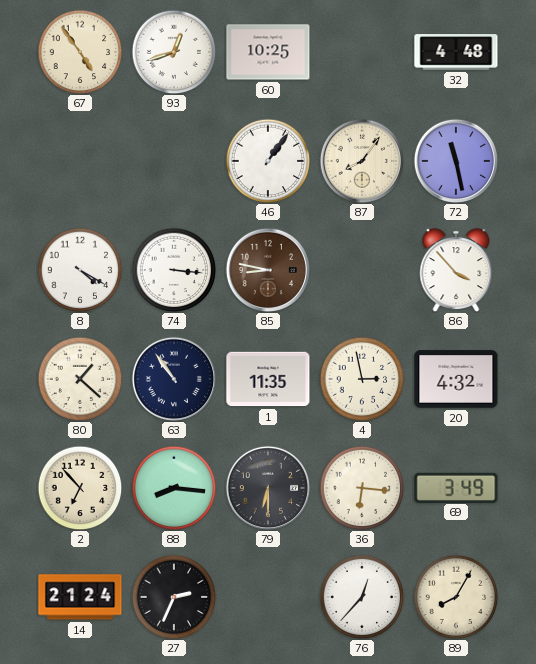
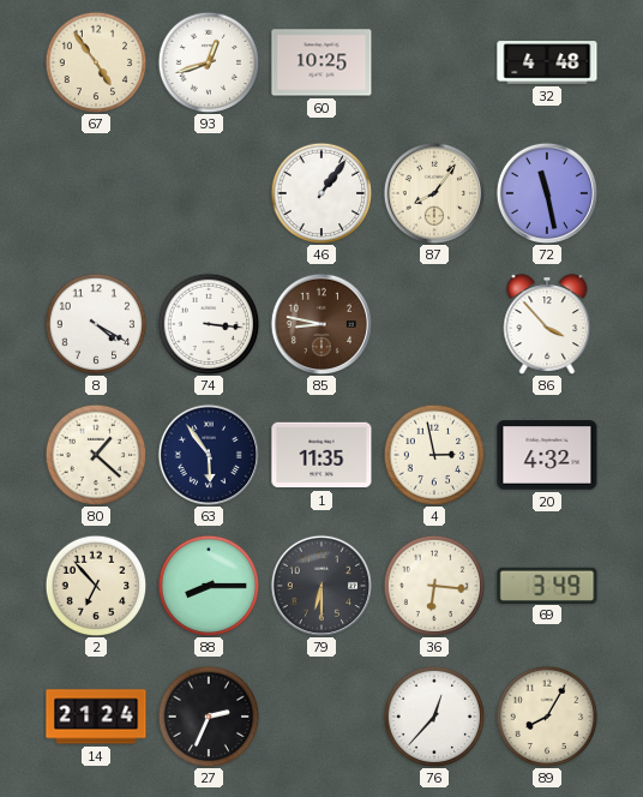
63: 10:54 -> 5:54
88: 8:16 -> 8:15
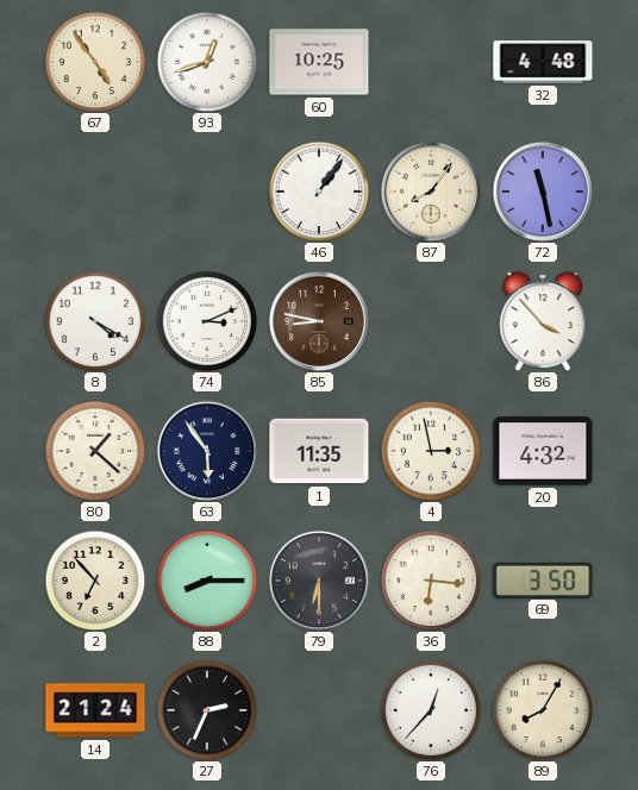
74: 3:16 -> 3:11
69: 3:49 -> 3:50
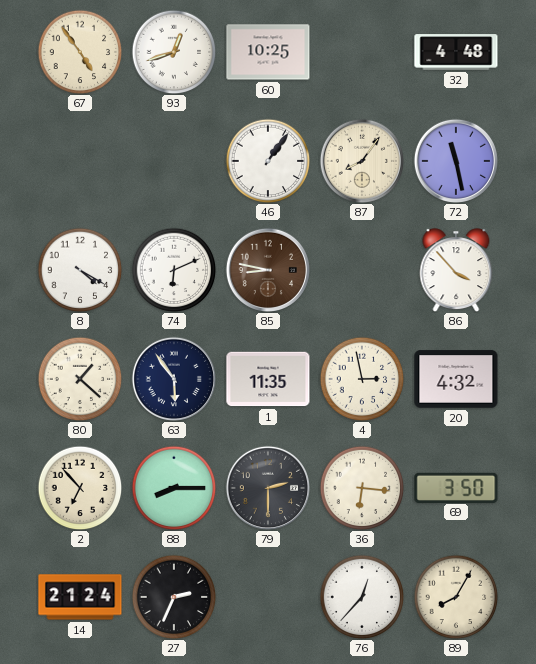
74: 3:11 -> 6:11
79: 6:30 -> 2:30
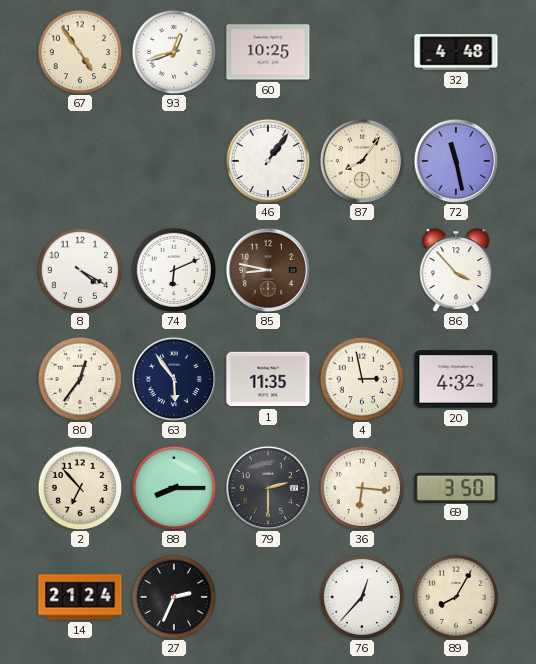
80: 1:22 -> 12:36
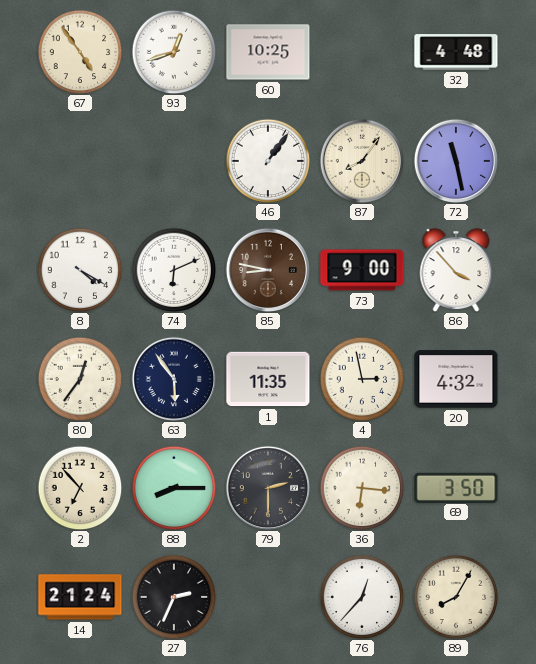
73: none -> 9:00
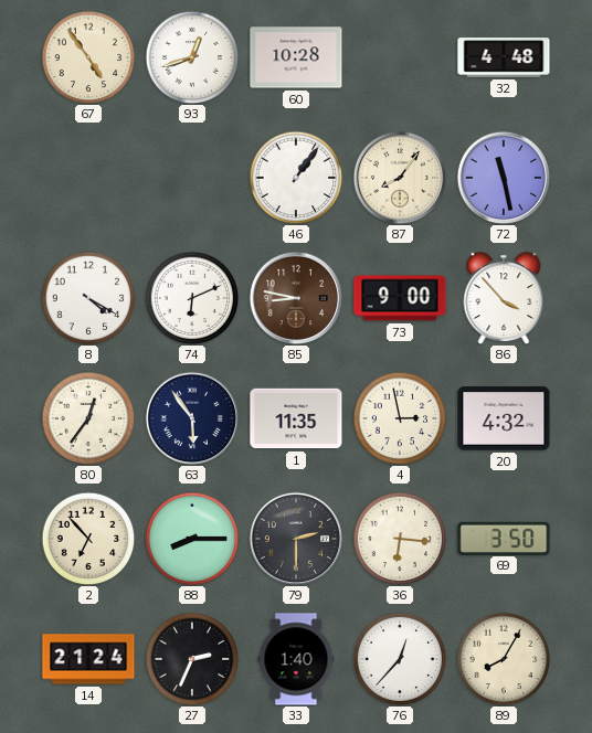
60: 10:25 -> 10:28
33: none -> 1:40
